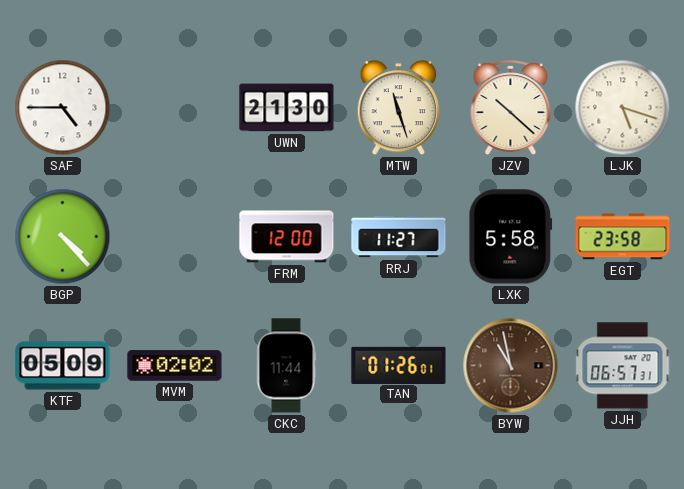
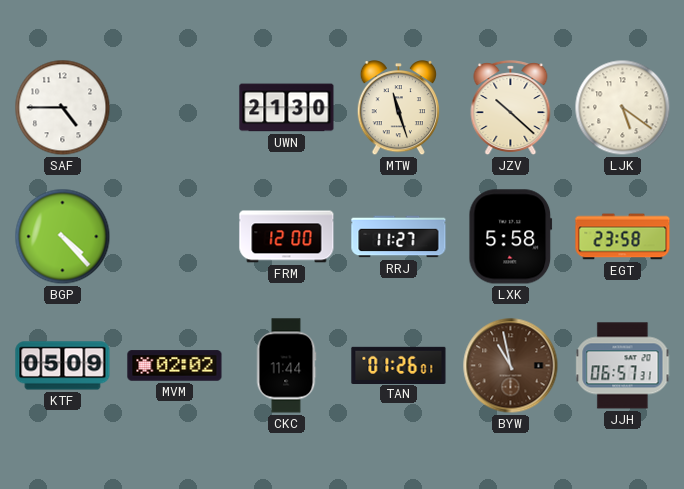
LJK: 5:18 -> 5:21
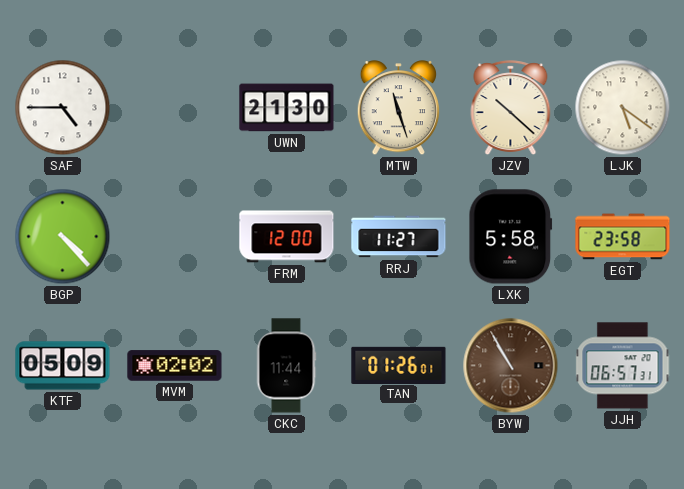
BYW: 10:58 -> 10:55
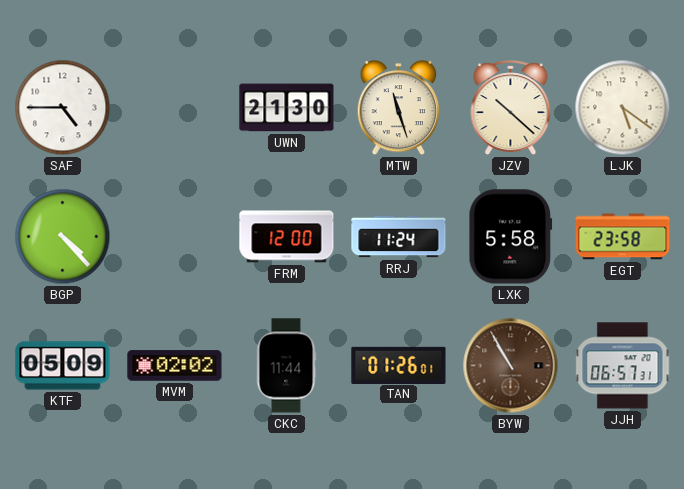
RRJ: 11:27 -> 11:24
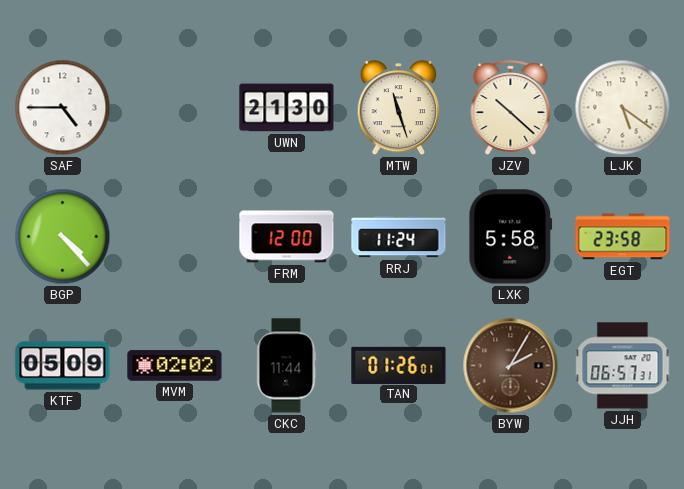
BYW: 10:55 -> 2:05
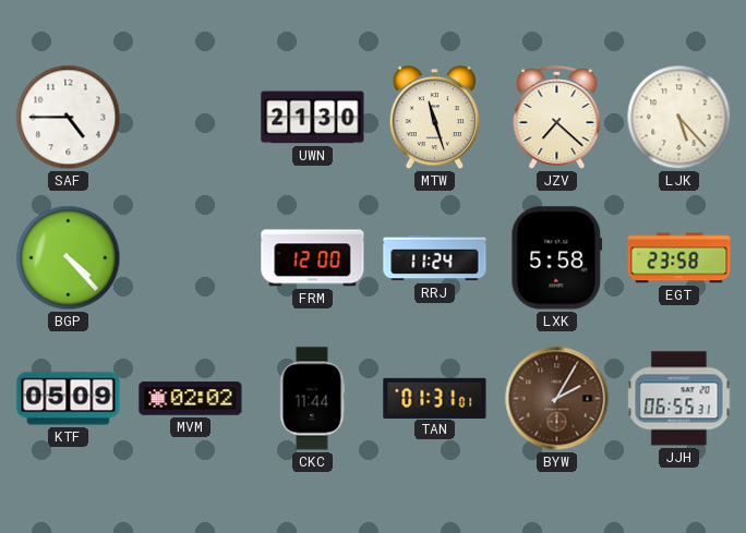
JZV: 10:22 -> 7:22
LJK: 5:21 -> 5:23
TAN: 01:26 -> 01:31
JJH: 06:57 -> 06:55
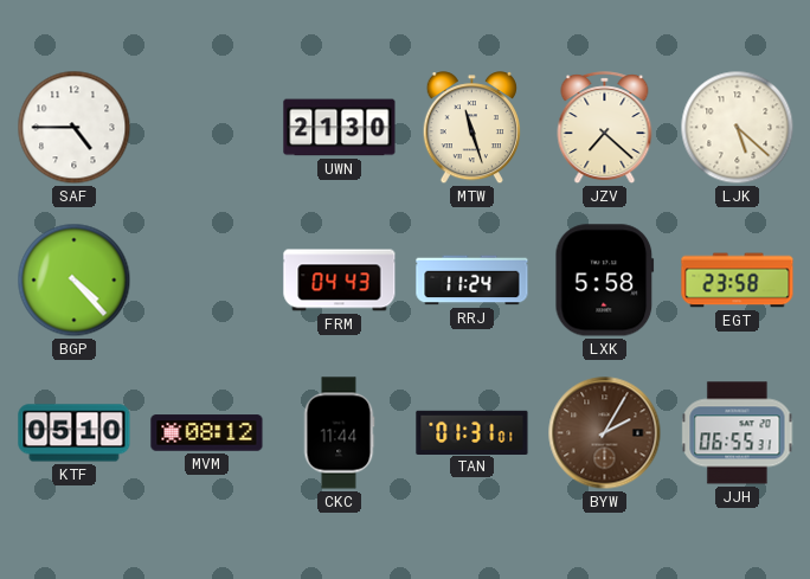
LJK: 5:23 -> 5:22
FRM: 12:00 -> 04:43
KTF: 05:09 -> 05:10
MVM: 02:02 -> 08:12
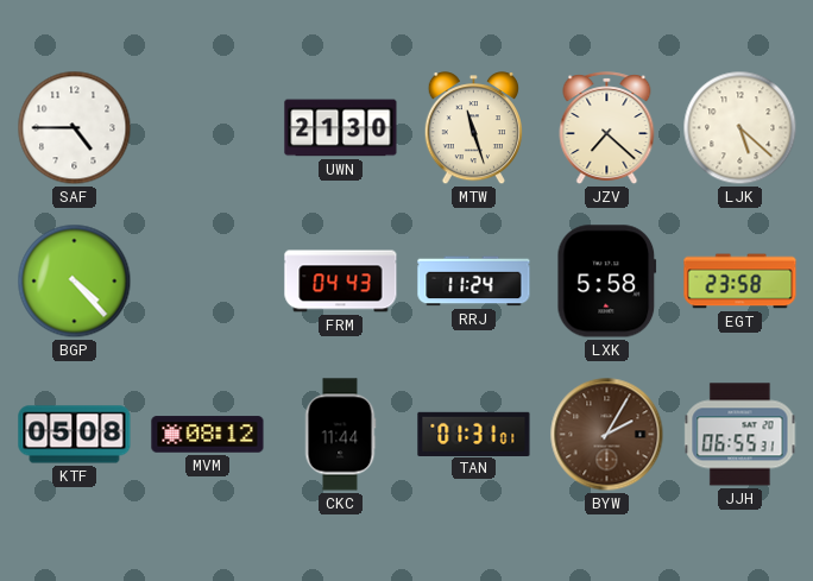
KTF: 05:10 -> 05:08
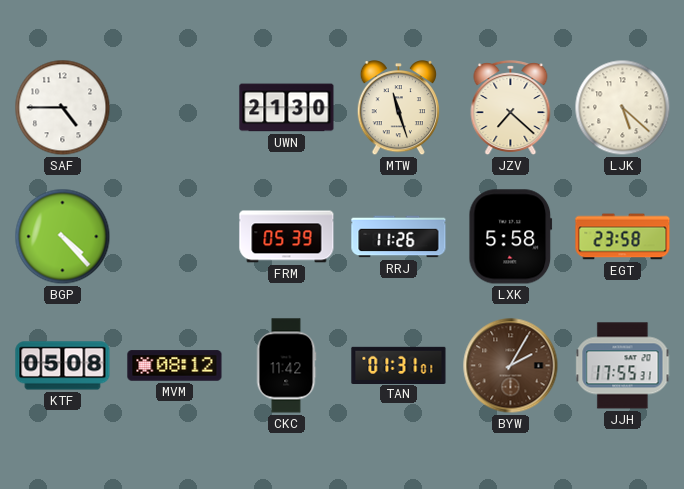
FRM: 04:43 -> 05:39
RRJ: 11:24 -> 11:26
CKC: 11:44 -> 11:42
JJH: 06:55 -> 17:55
